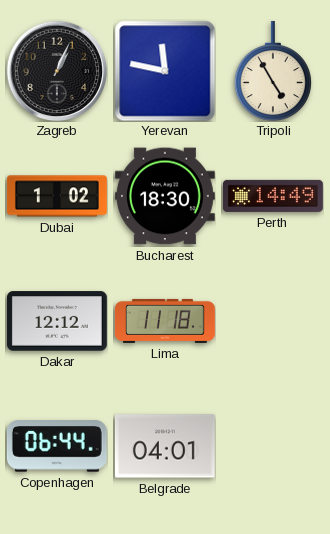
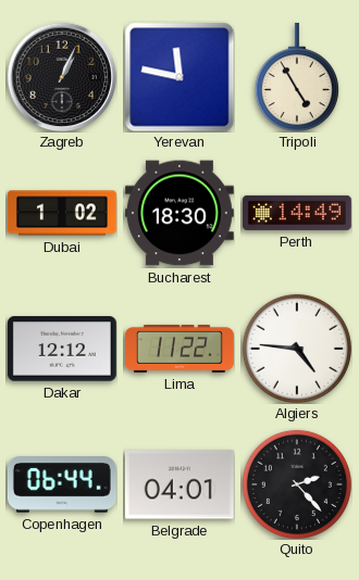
Lima: 11:18 -> 11:22
Algiers: none -> 4:46
Quito: none -> 2:23
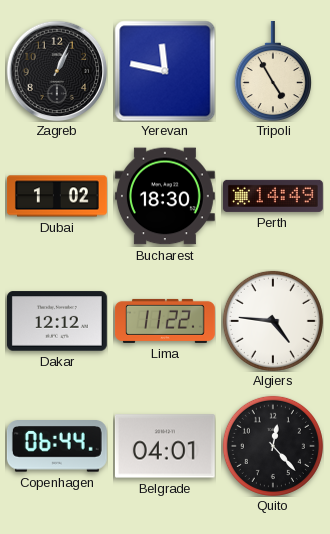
Quito: 2:23 -> 12:23
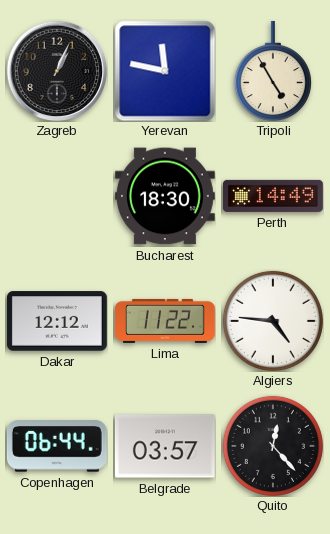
Dubai: 1:02 -> none
Belgrade: 04:01 -> 03:57
